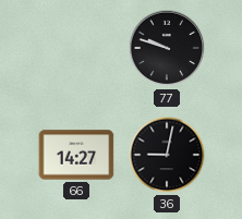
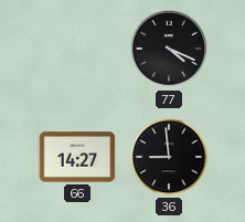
77: 9:48 -> 4:19
36: 9:02 -> 8:59
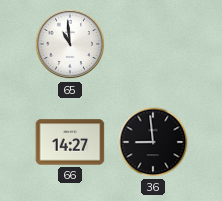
65: none -> 10:59
77: 4:19 -> none
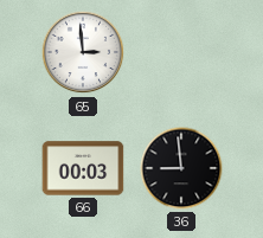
65: 10:59 -> 2:59
66: 14:27 -> 00:03
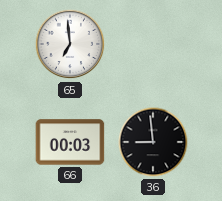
65: 2:59 -> 6:59
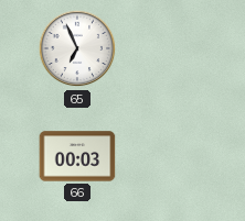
65: 6:59 -> 6:56
36: 8:59 -> none
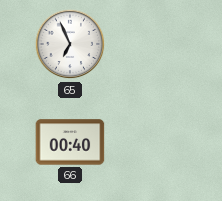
66: 00:03 -> 00:40
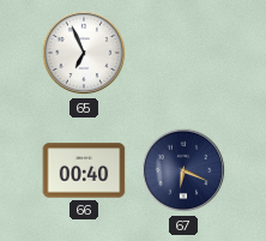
67: none -> 6:19
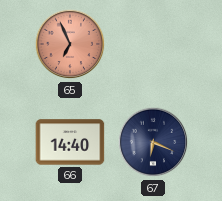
65 dial: white -> salmon
66: 00:40 -> 14:40
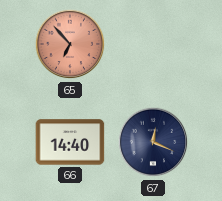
65: 6:56 -> 6:53
67: 6:19 -> 12:19
